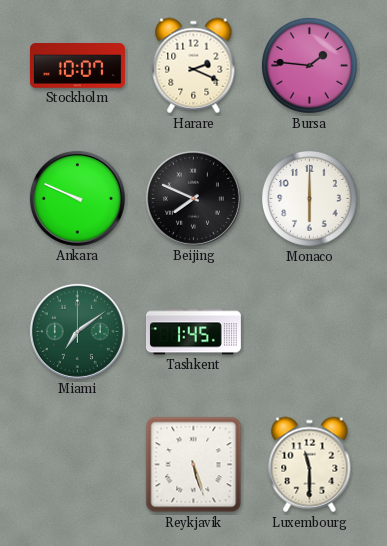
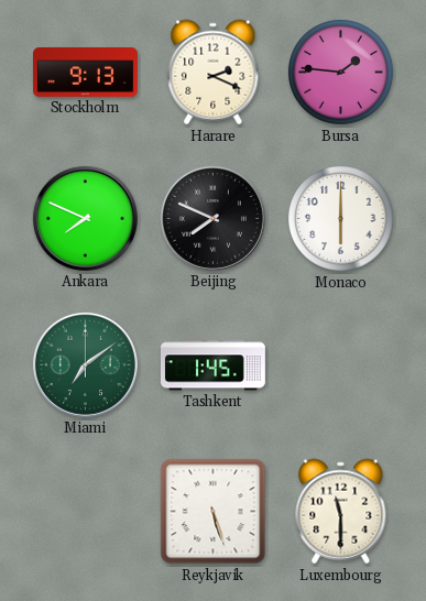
Stockholm: 10:07 -> 9:13
Ankara: 9:49 -> 7:49
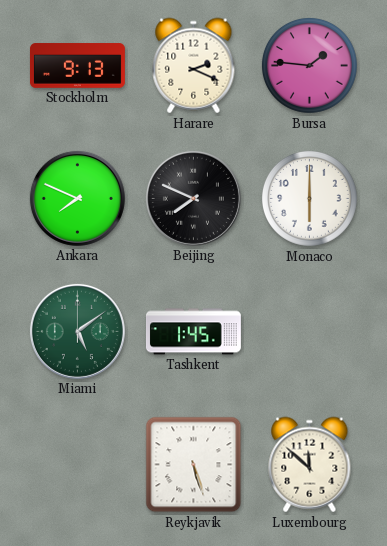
Miami: 7:09 -> 5:09
Luxembourg: 11:30 -> 11:52
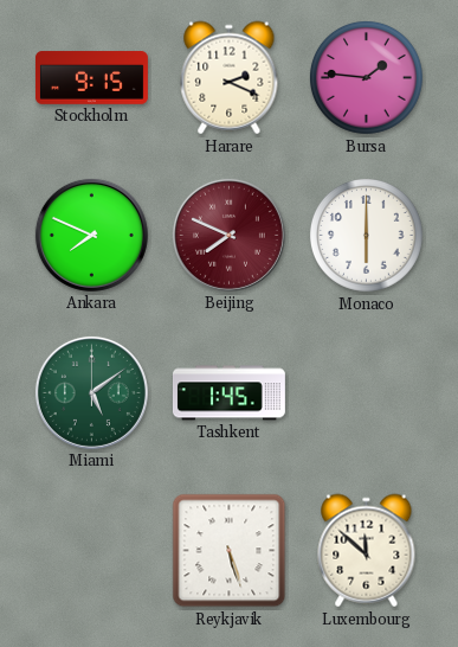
Stockholm: 9:13 -> 9:15
Beijing dial: black -> burgundy
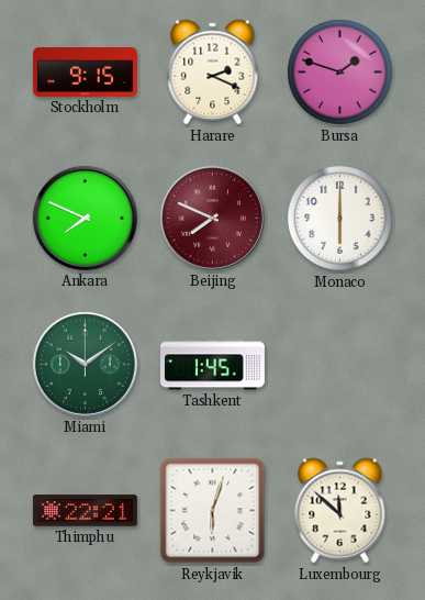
Bursa: 1:46 -> 1:48
Miami: 5:09 -> 10:09
Thimphu: none -> 22:21
Reykjavik: 5:27 -> 6:03
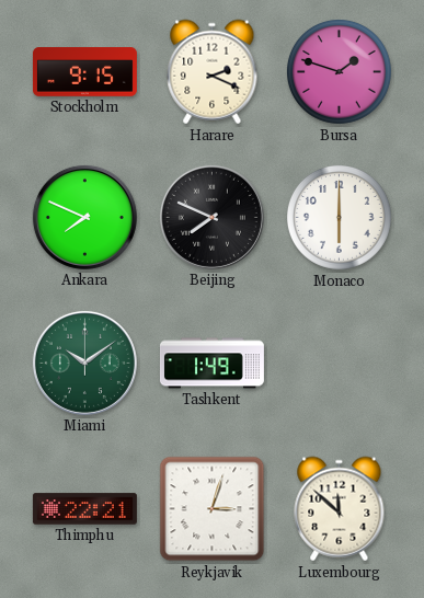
Beijing dial: burgundy -> black
Tashkent: 1:45 -> 1:49
Reykjavik: 6:03 -> 3:03
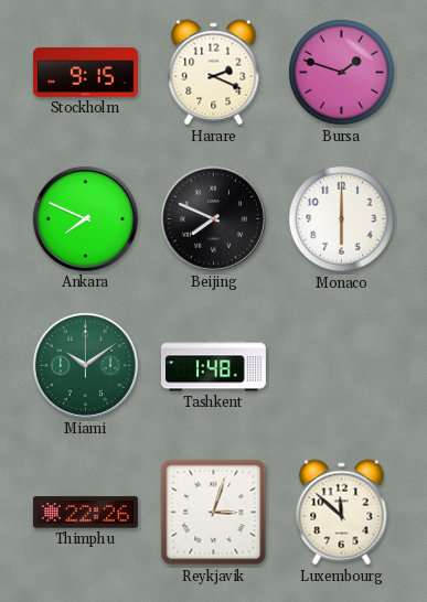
Tashkent: 1:49 -> 1:48
Thimphu: 22:21 -> 22:26
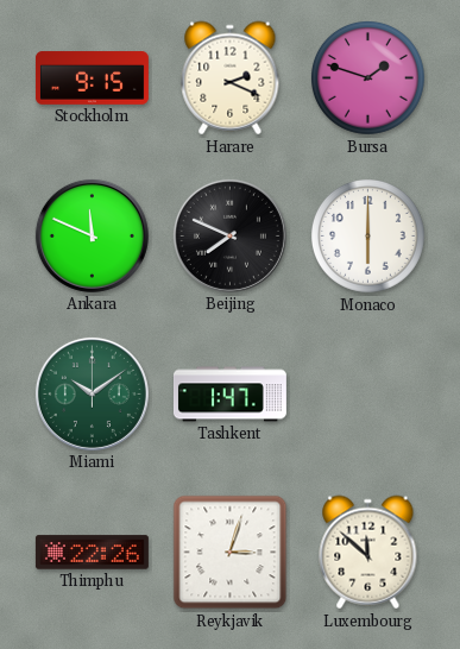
Ankara: 7:49 -> 11:49
Tashkent: 1:48 -> 1:47
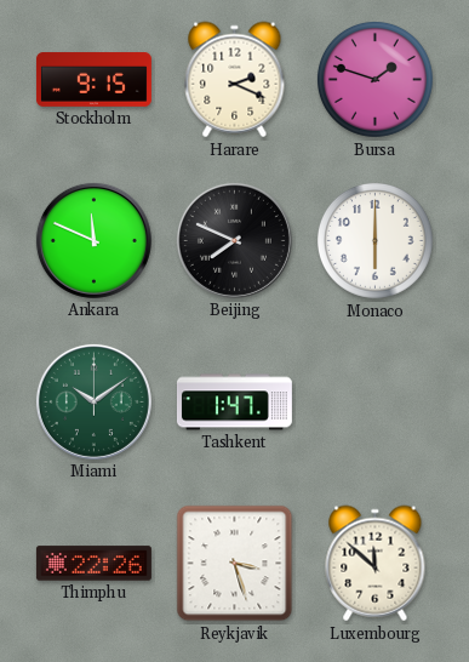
Reykjavik: 3:03 -> 3:27
